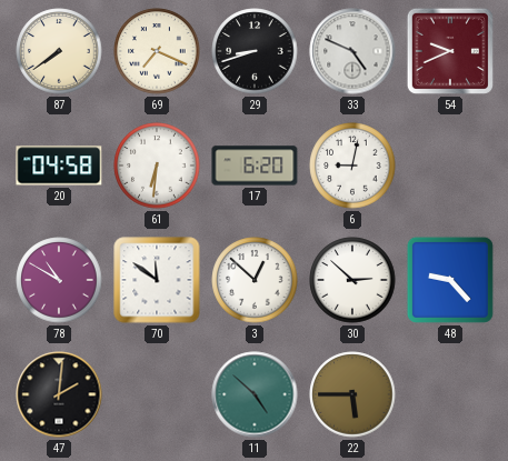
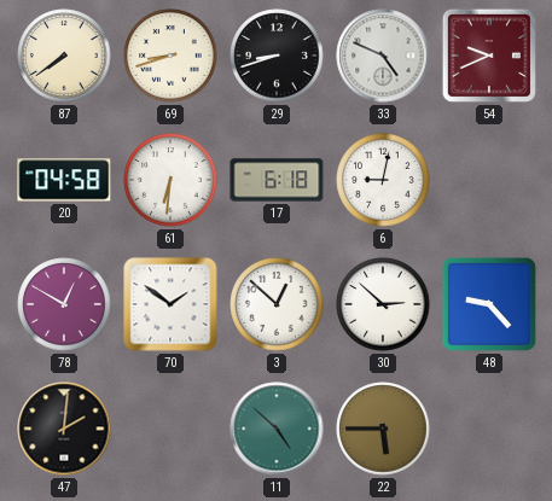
69: 7:19 -> 8:42
17: 6:20 -> 6:18
78: 10:50 -> 12:50
70: 11:51 -> 1:51
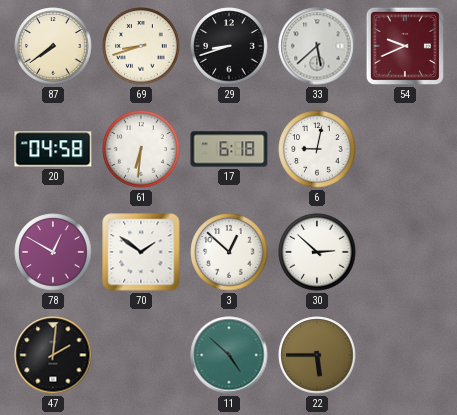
33: 4:49 -> 5:38
48: 9:23 -> none
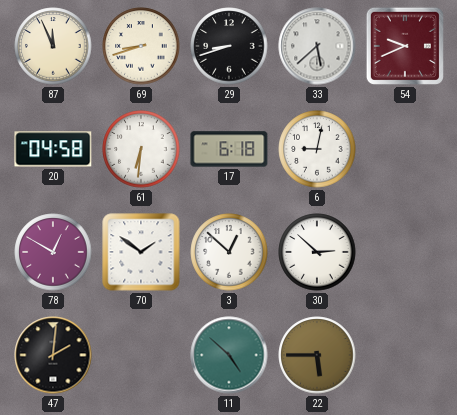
87: 7:39 -> 11:56
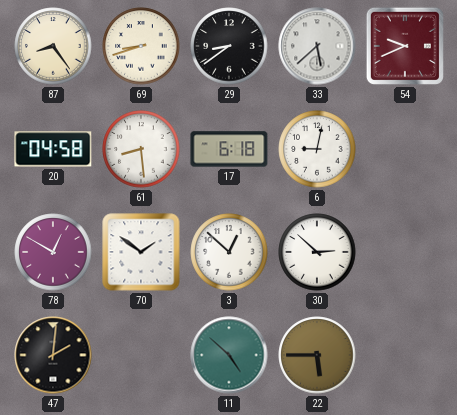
87: 11:56 -> 8:24
29: 8:42 -> 8:39
61: 6:31 -> 8:29
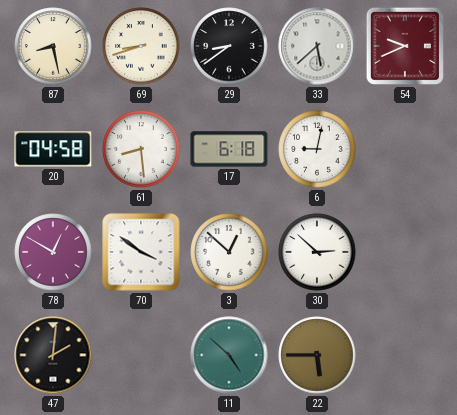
87: 8:24 -> 8:28
70: 1:51 -> 3:51
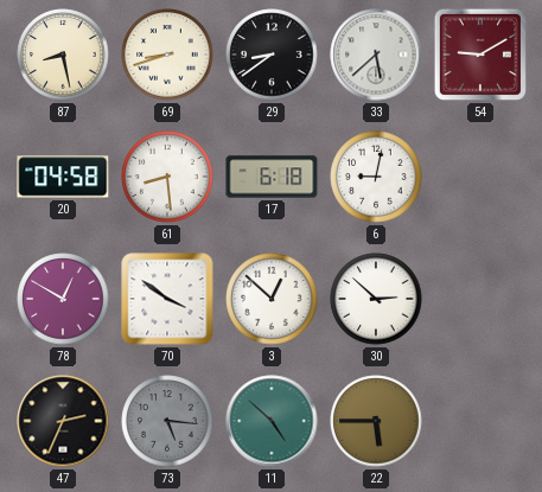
54: 9:41 -> 9:10
47: 2:01 -> 2:34
73: none -> 5:16
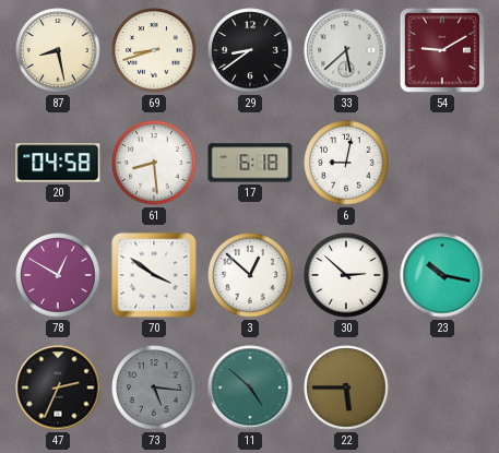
23: none -> 10:17
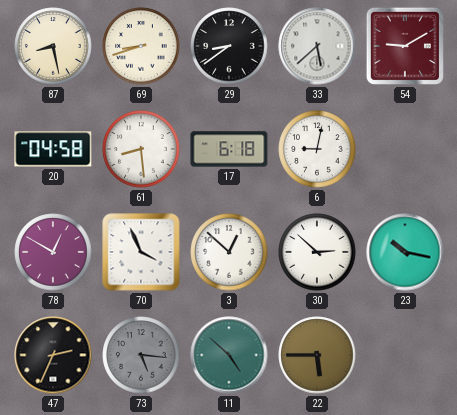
70: 3:51 -> 3:56
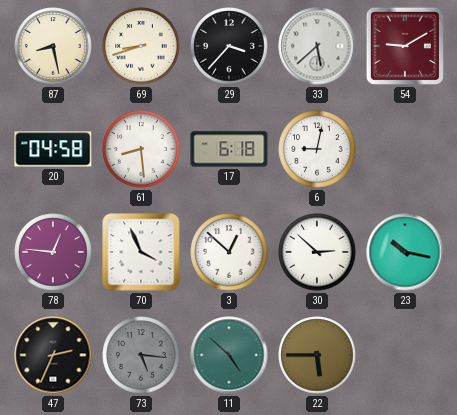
29: 8:39 -> 3:37
78: 12:50 -> 12:46
